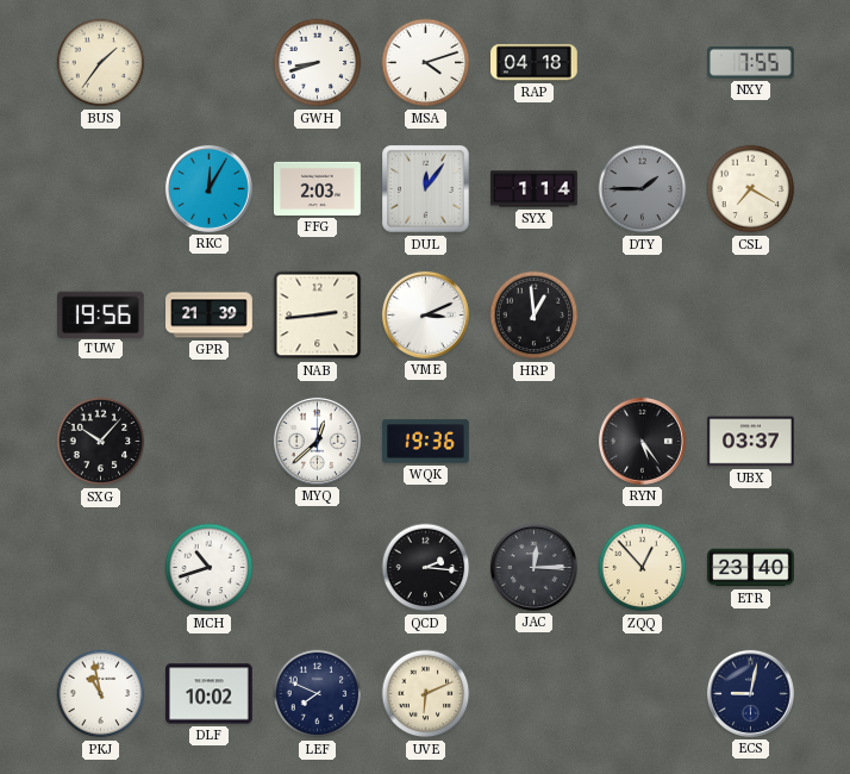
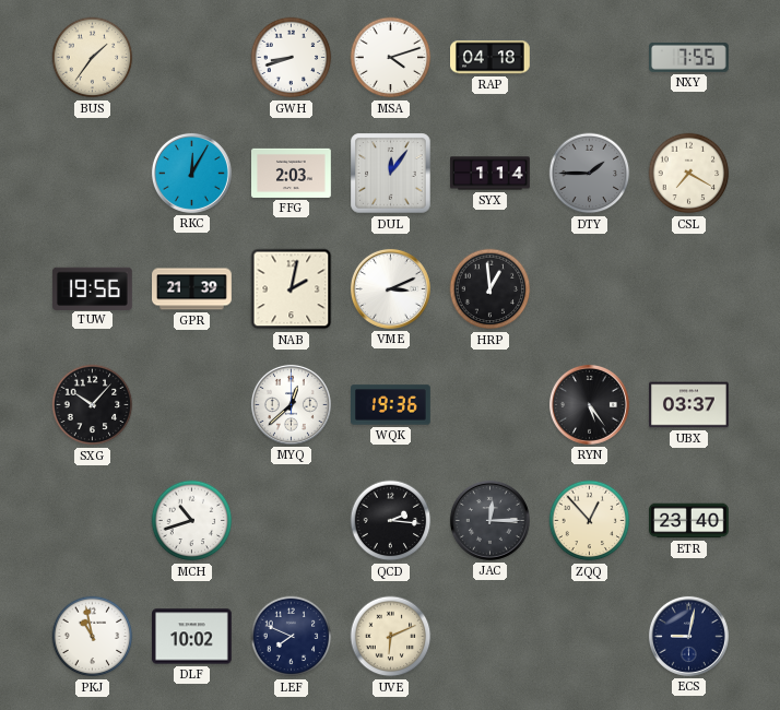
NAB: 2:44 -> 2:02
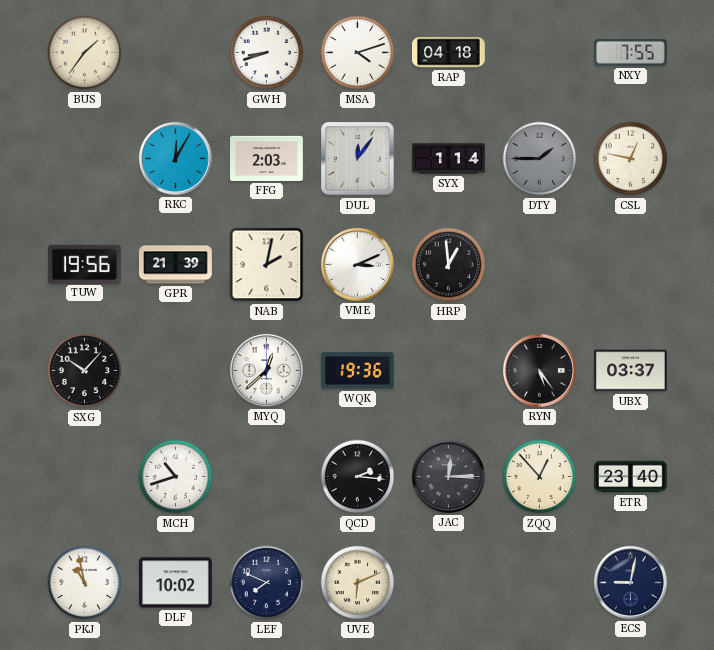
CSL: 7:20 -> 12:47
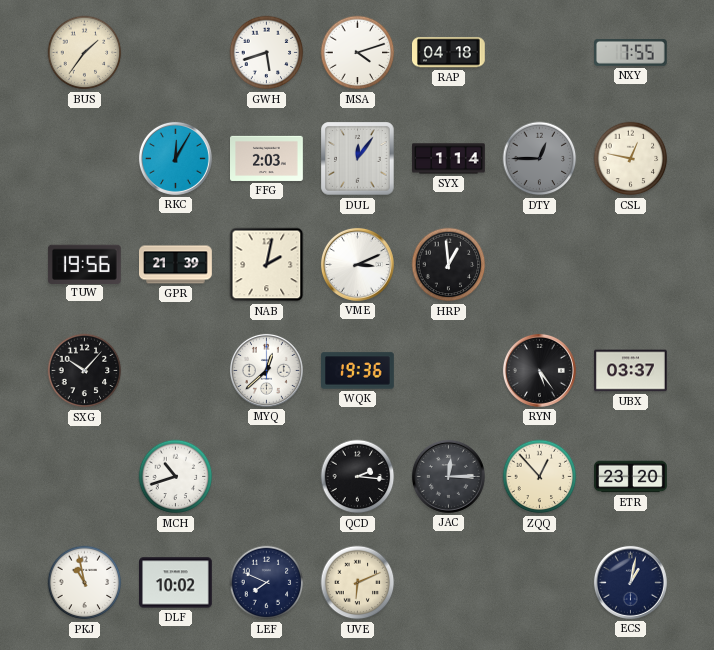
GWH: 8:42 -> 5:42
DTY: 1:45 -> 12:45
ETR: 23:40 -> 23:20
ECS: 9:02 -> 1:02
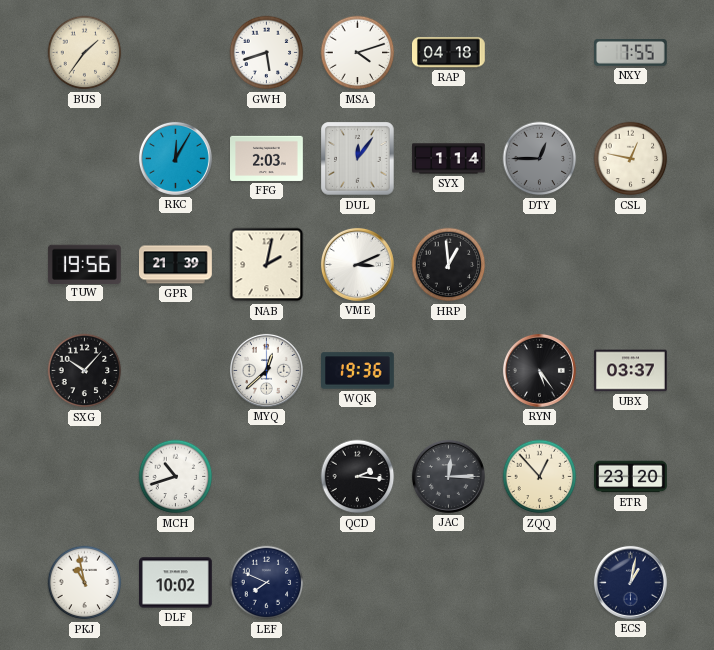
UVE: 6:11 -> none
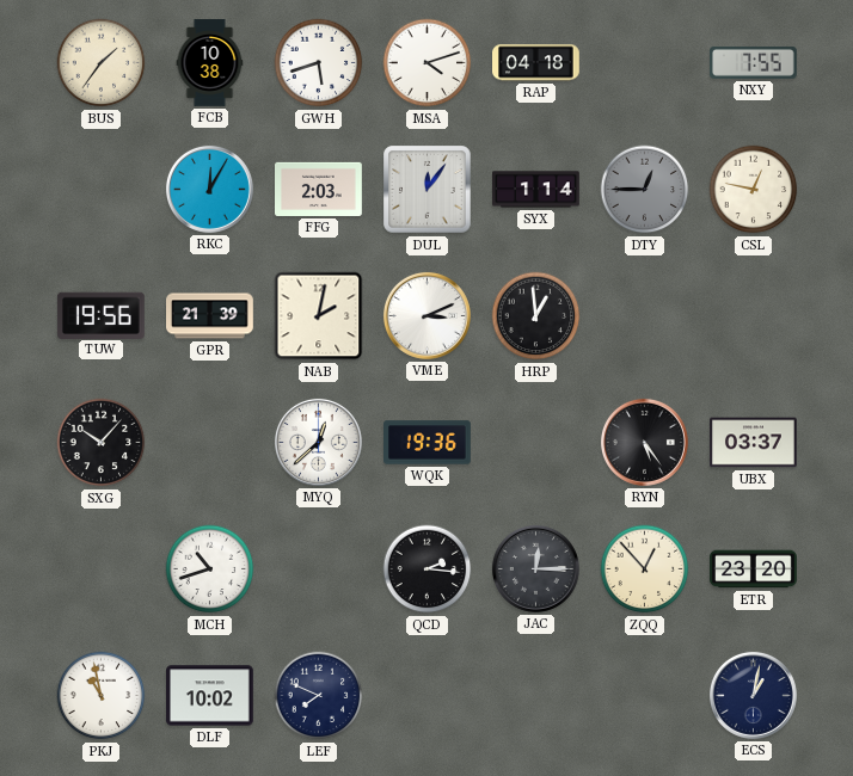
FCB: none -> 10:38
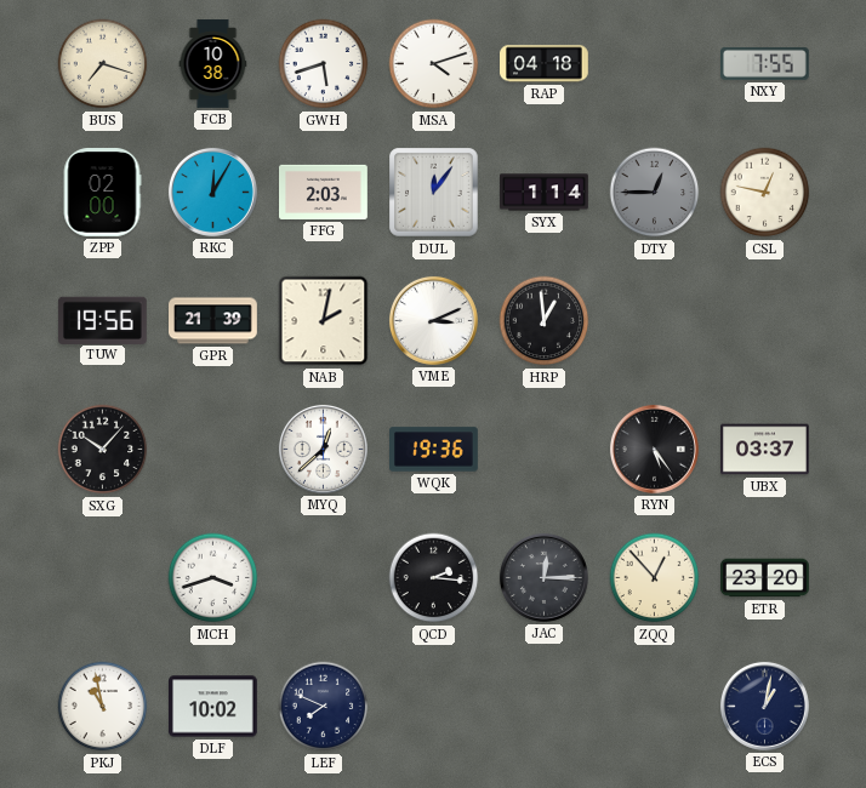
BUS: 1:36 -> 7:18
ZPP: none -> 02:00
MCH: 10:42 -> 3:42
